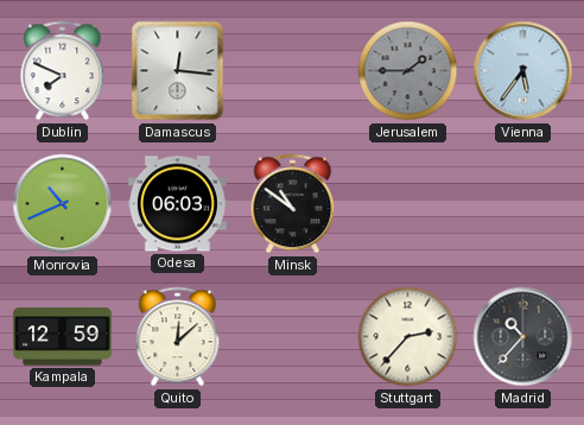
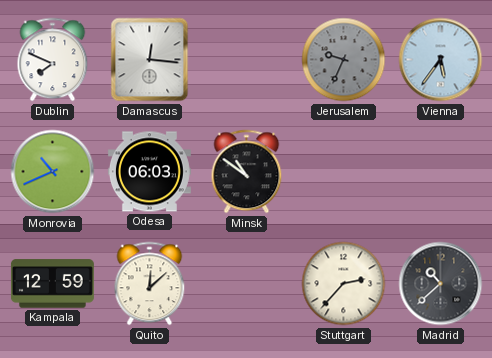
Jerusalem: 1:45 -> 9:34
Madrid: 10:37 -> 10:38
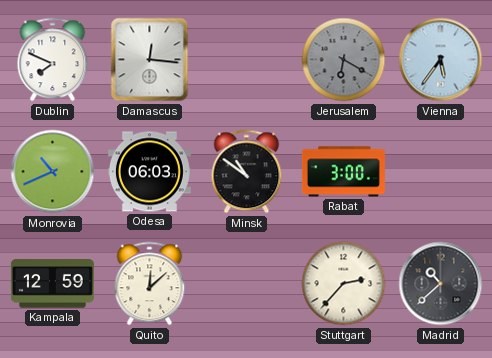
Jerusalem: 9:34 -> 6:20
Rabat: none -> 3:00
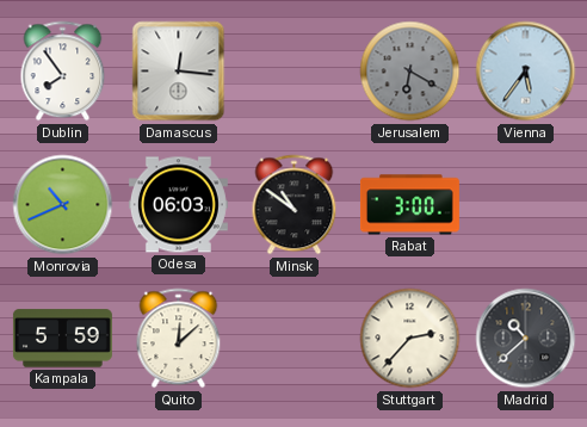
Dublin: 7:49 -> 7:54
Kampala: 12:59 -> 5:59
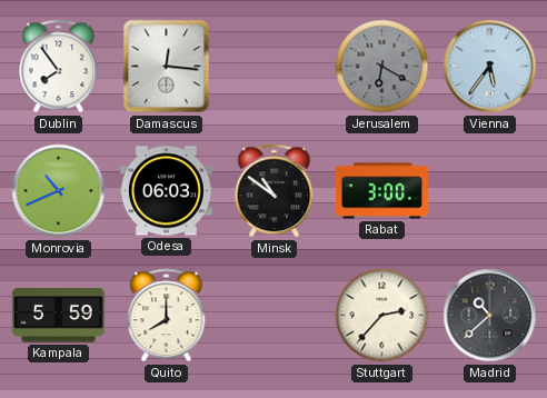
Quito: 12:08 -> 8:00
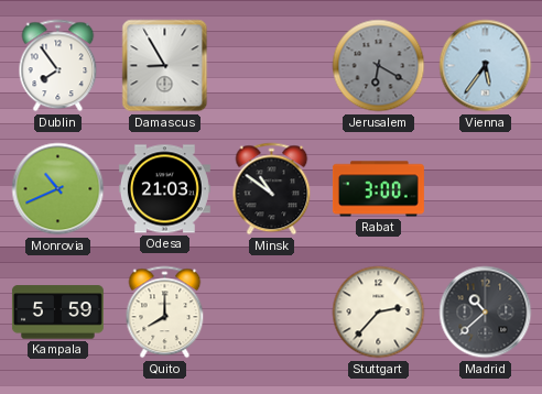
Damascus: 12:16 -> 8:55
Odesa: 06:03 -> 21:03
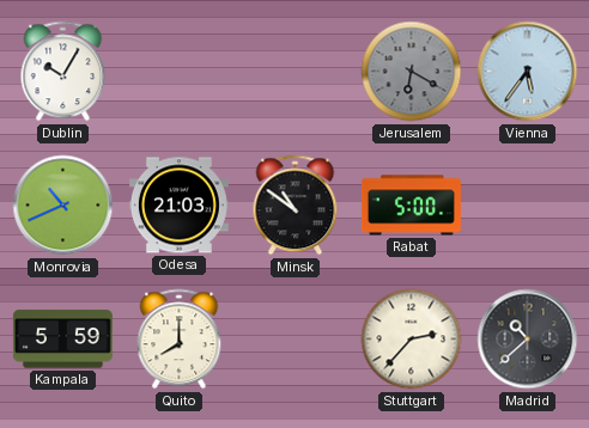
Dublin: 7:54 -> 10:05
Damascus: 8:55 -> none
Rabat: 3:00 -> 5:00
